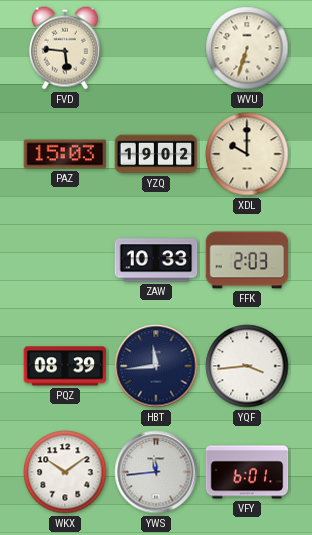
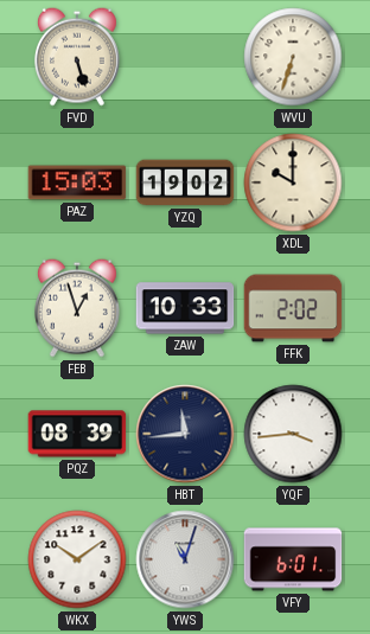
FVD: 5:46 -> 5:27
FEB: none -> 12:57
FFK: 2:03 -> 2:02
YWS: 11:44 -> 11:03
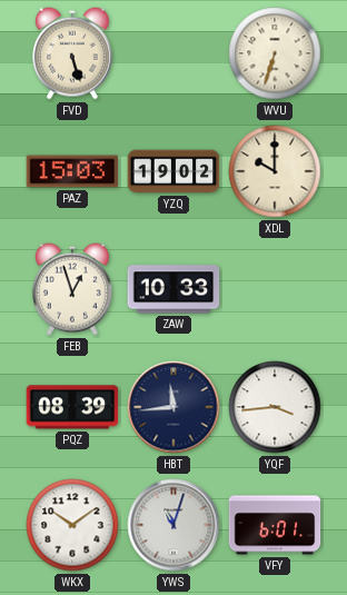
FFK: 2:02 -> none
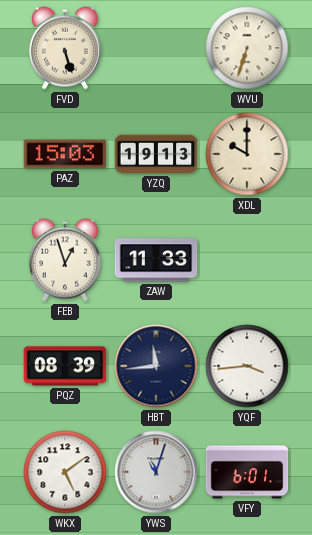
YZQ: 19:02 -> 19:13
ZAW: 10:33 -> 11:33
WKX: 10:09 -> 5:09
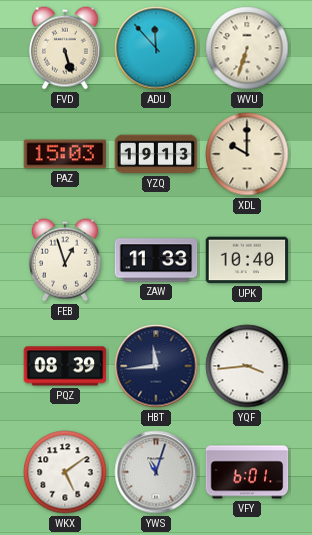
ADU: none -> 11:53
UPK: none -> 10:40
